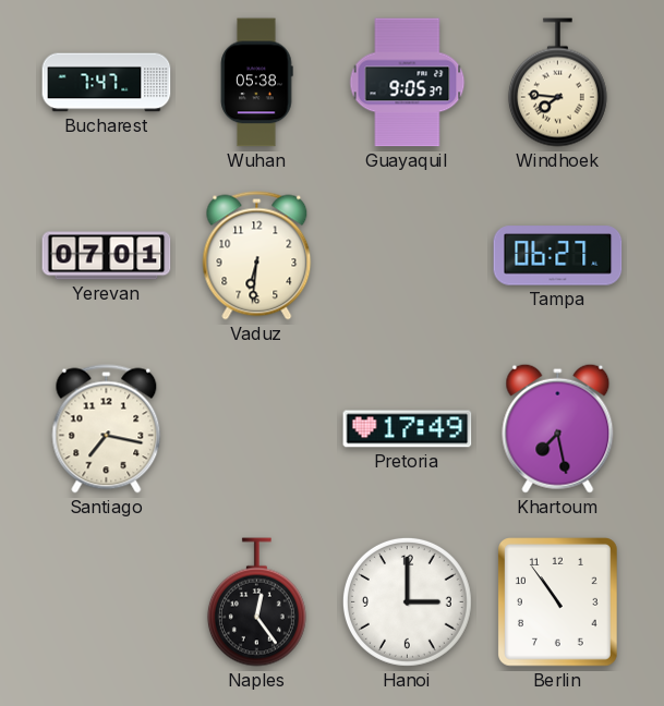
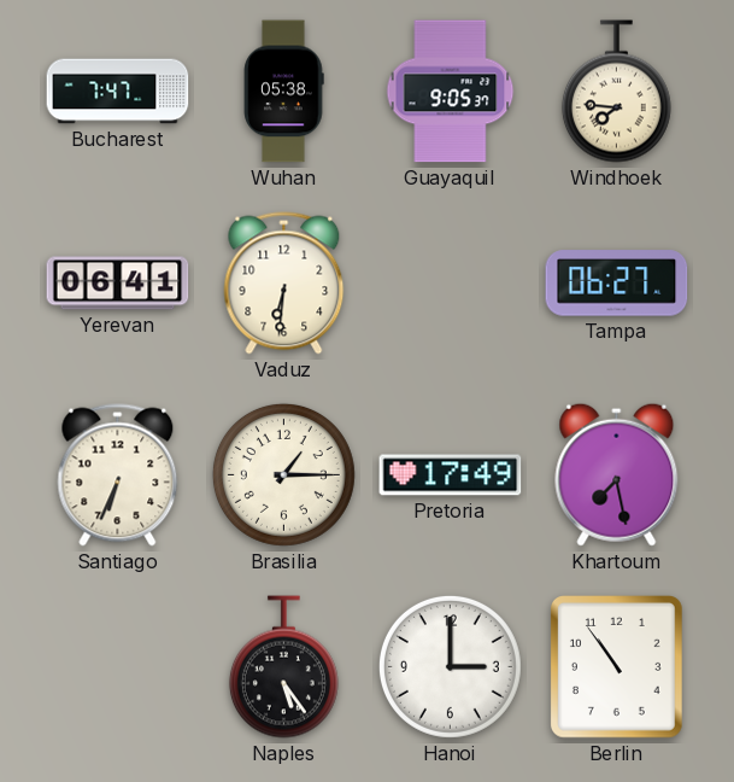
Yerevan: 07:01 -> 06:41
Santiago: 7:17 -> 6:34
Brasilia: none -> 1:15
Naples: 12:24 -> 5:24
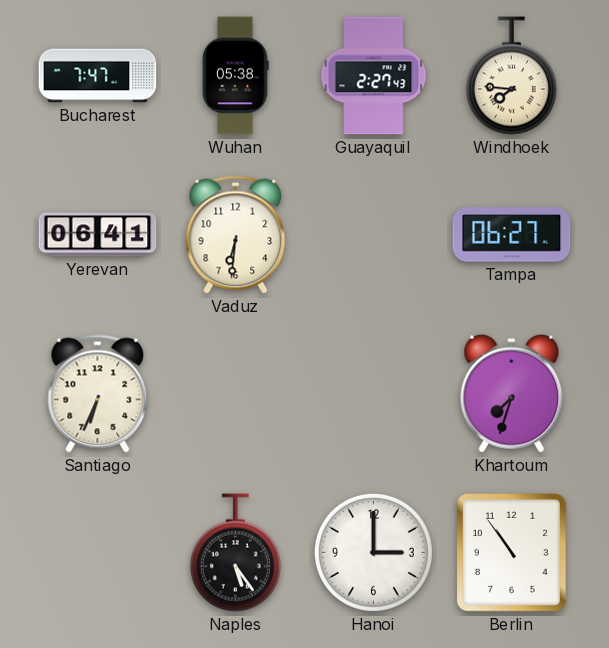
Guayaquil: 9:05 -> 2:27
Brasilia: 1:15 -> none
Pretoria: 17:49 -> none
Khartoum: 7:28 -> 7:33
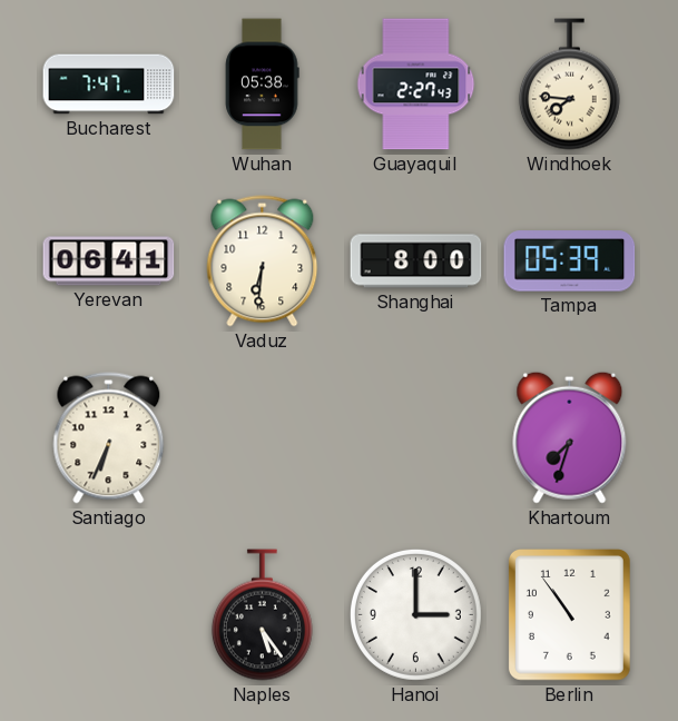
Shanghai: none -> 8:00
Tampa: 06:27 -> 05:39
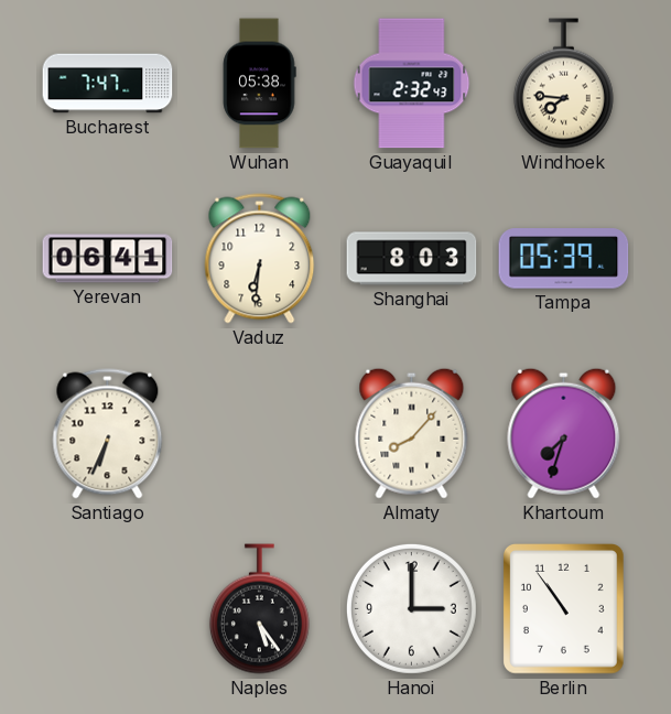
Guayaquil: 2:27 -> 2:32
Shanghai: 8:00 -> 8:03
Almaty: none -> 8:07
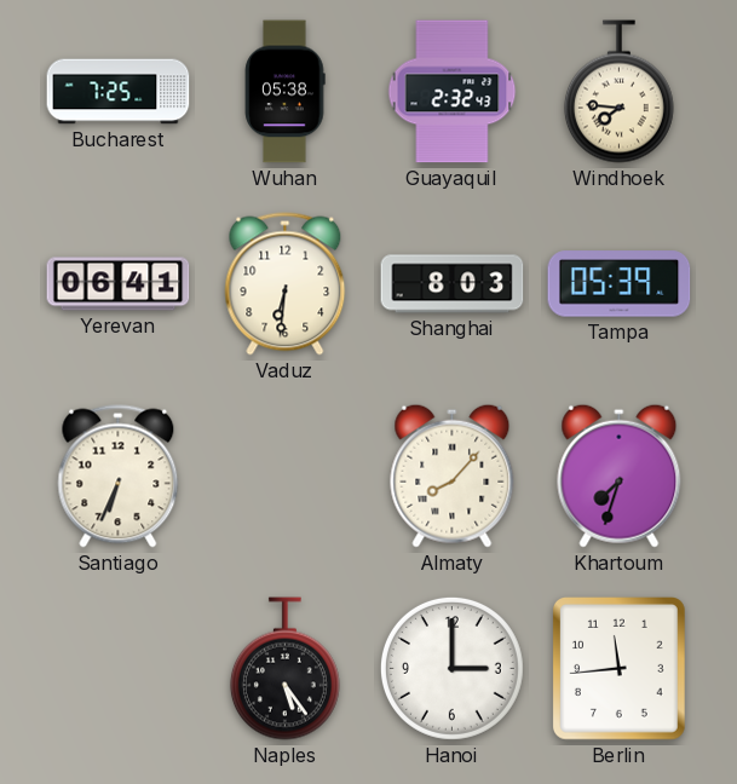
Bucharest: 7:47 -> 7:25
Berlin: 10:54 -> 11:44
